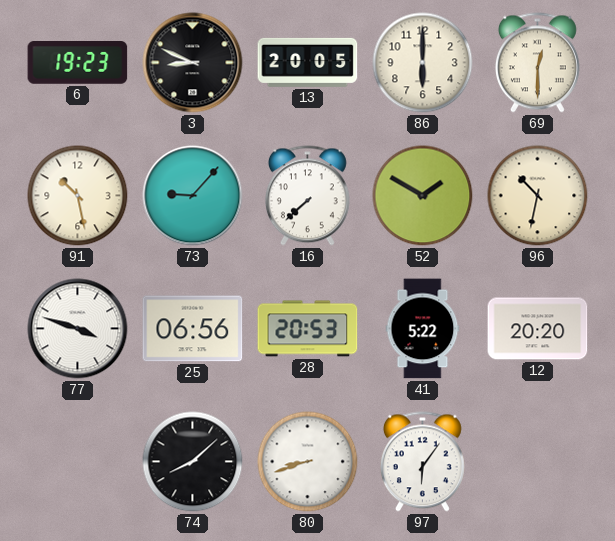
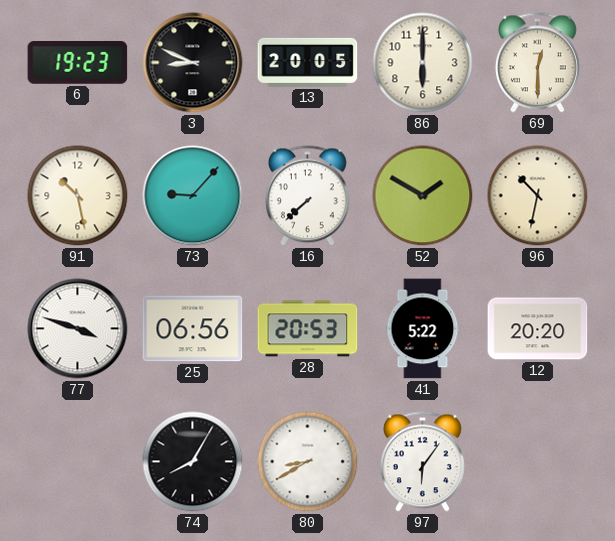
74: 8:08 -> 8:05
80: 8:42 -> 8:40
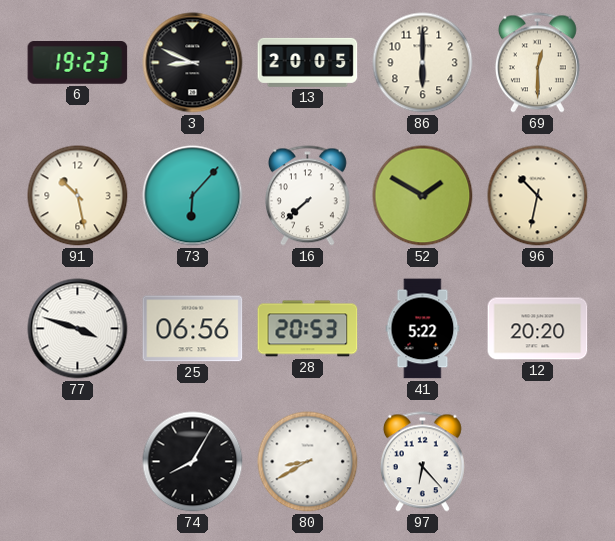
73: 9:07 -> 6:07
97: 6:06 -> 6:23
